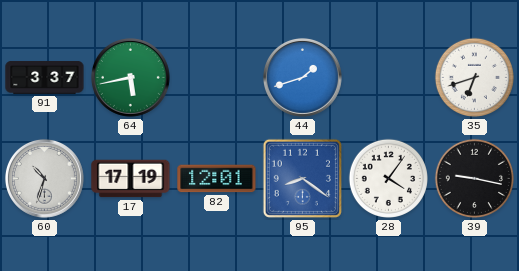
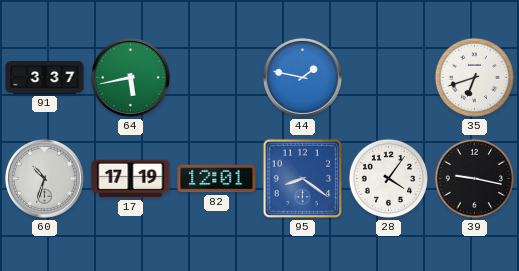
44: 1:42 -> 1:47
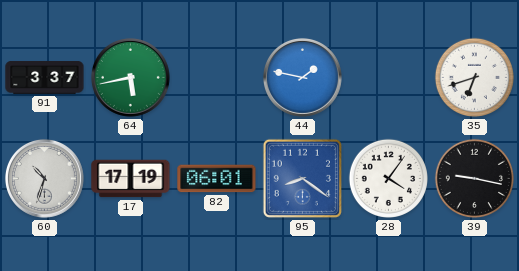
82: 12:01 -> 06:01
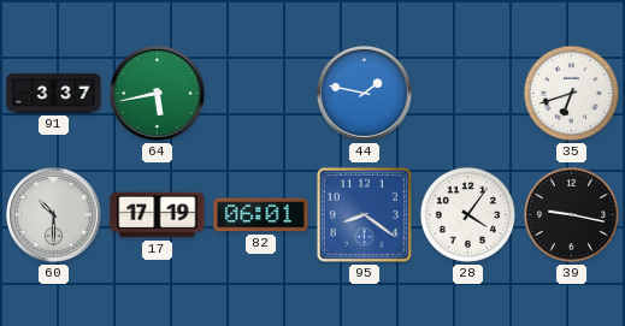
60: 10:33 -> 10:30
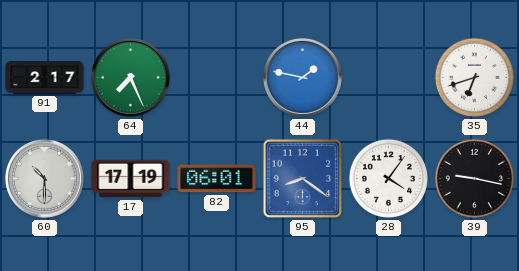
91: 3:37 -> 2:17
64: 5:43 -> 7:26
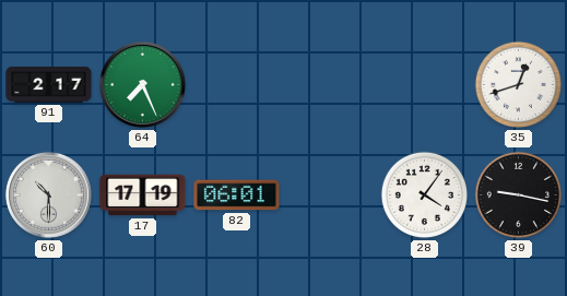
44: 1:47 -> none
35: 6:42 -> 12:42
95: 8:21 -> none
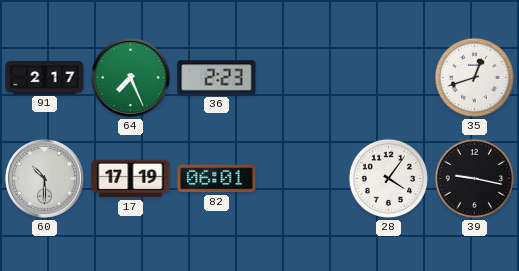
36: none -> 2:23
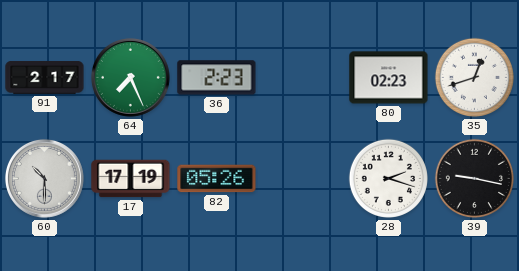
80: none -> 02:23
82: 06:01 -> 05:26
28: 4:06 -> 2:18
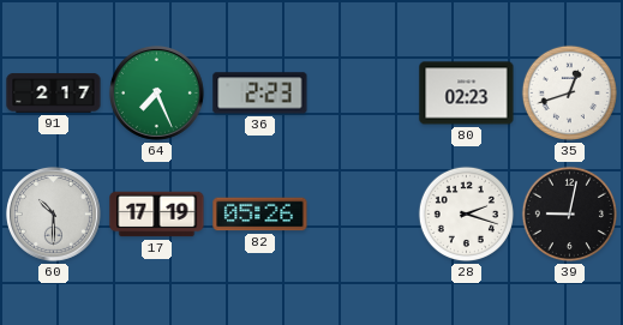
39: 9:17 -> 9:02
